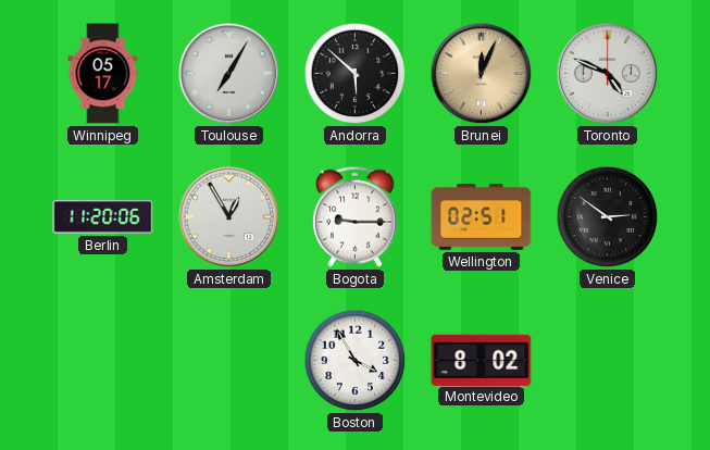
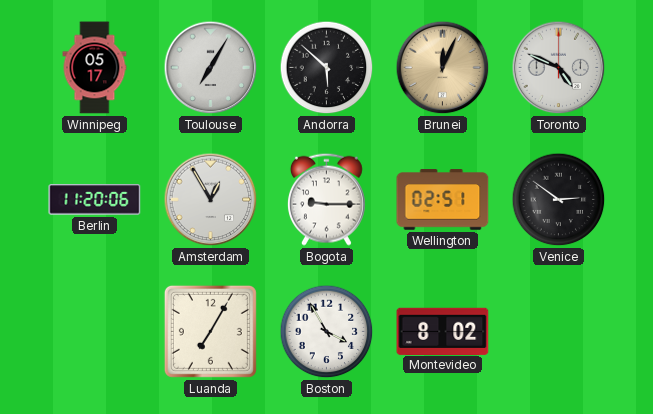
Luanda: none -> 7:05
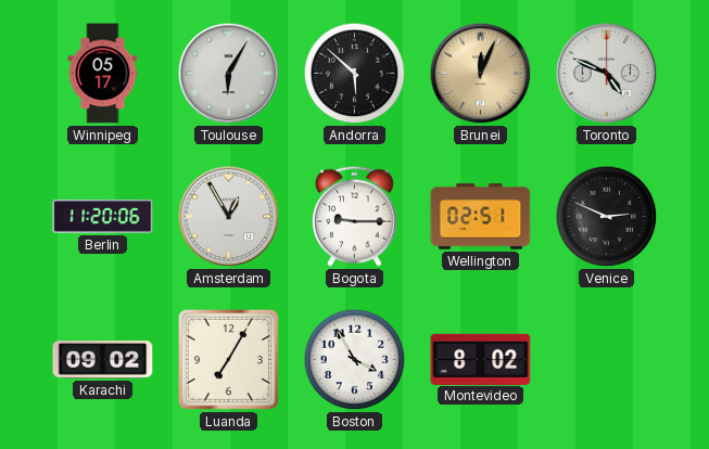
Toulouse: 7:05 -> 6:05
Venice: 2:51 -> 2:49
Karachi: none -> 09:02
